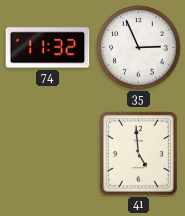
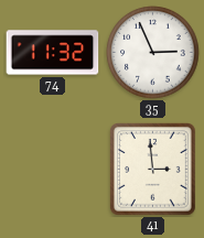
41: 4:59 -> 2:59
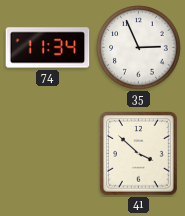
74: 11:32 -> 11:34
41: 2:59 -> 3:52
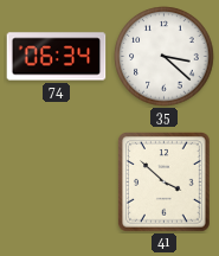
74: 11:34 -> 06:34
35: 2:56 -> 3:22
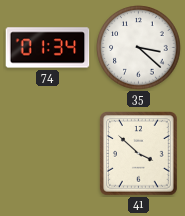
74: 06:34 -> 01:34
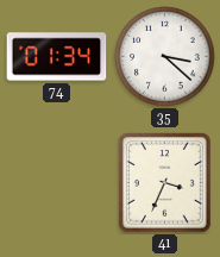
41: 3:52 -> 3:34
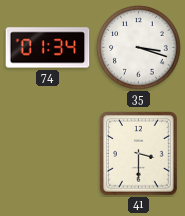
35: 3:22 -> 3:18
41: 3:34 -> 3:30
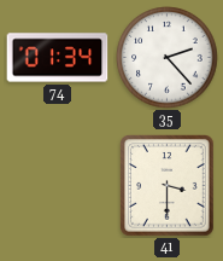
35: 3:18 -> 2:23
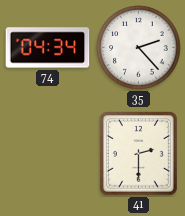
74: 01:34 -> 04:34
41: 3:30 -> 2:30
